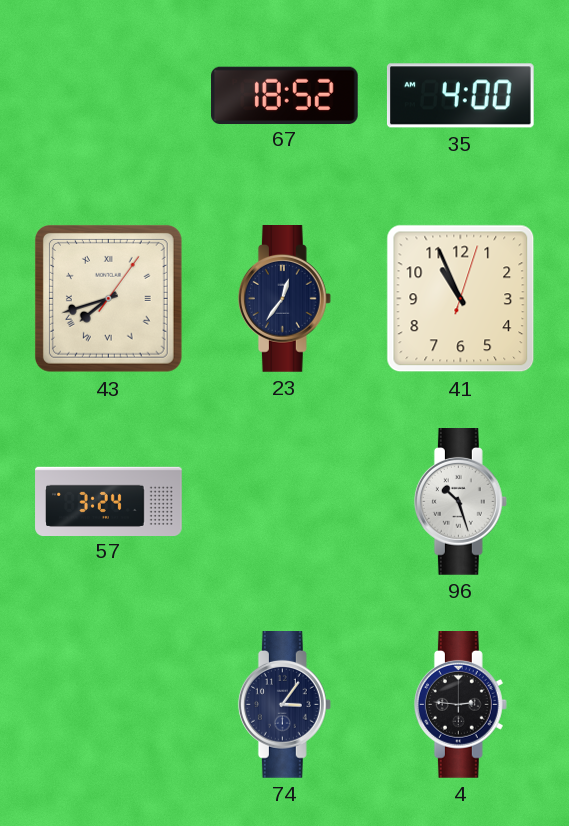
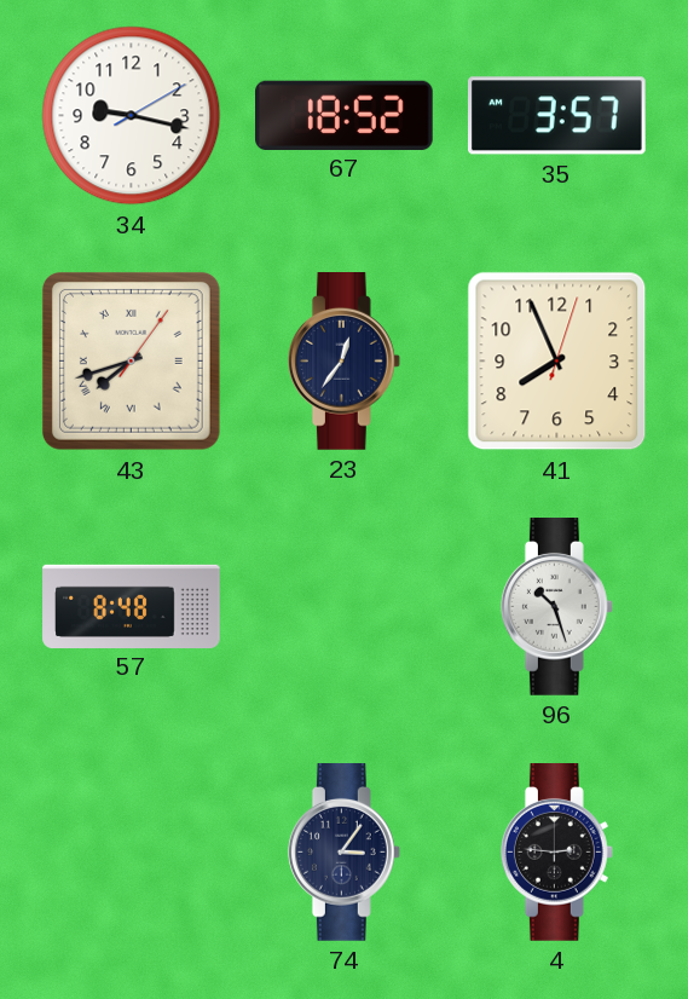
34: none -> 9:17
35: 4:00 -> 3:57
41: 10:56 -> 7:56
57: 3:24 -> 8:48
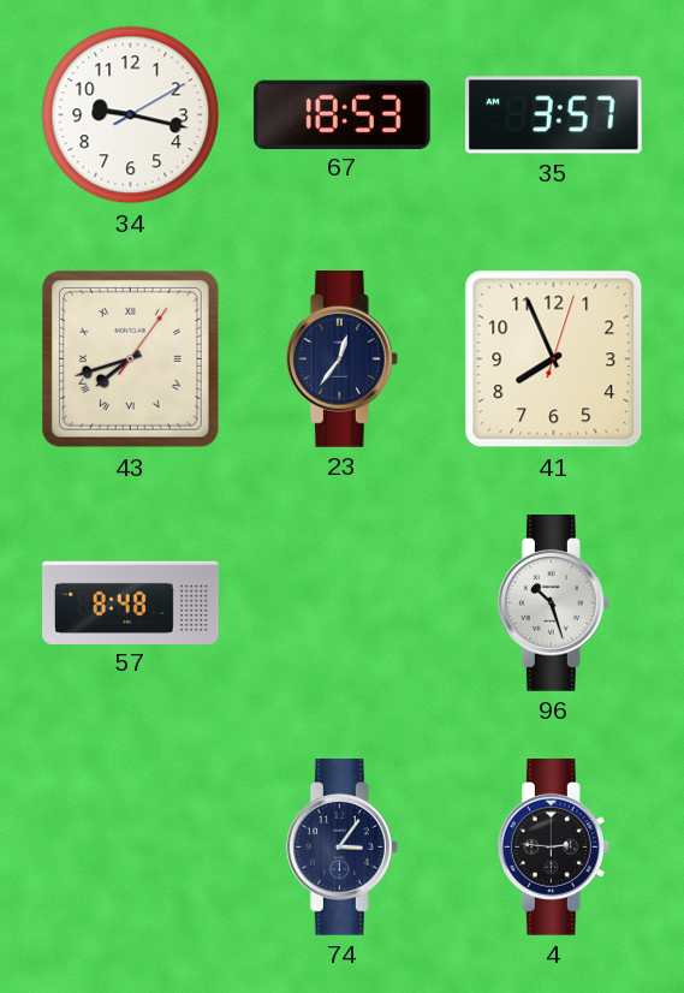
67: 18:52 -> 18:53
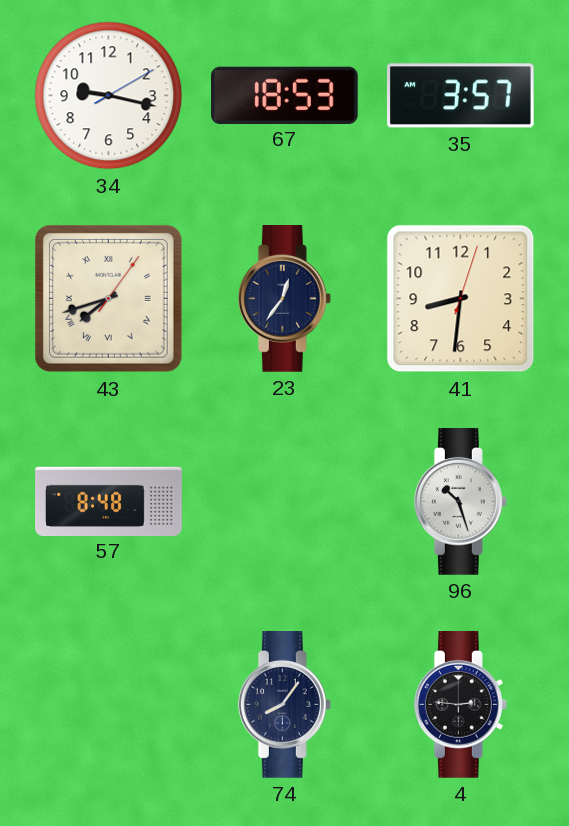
41: 7:56 -> 8:31
74: 3:06 -> 8:06
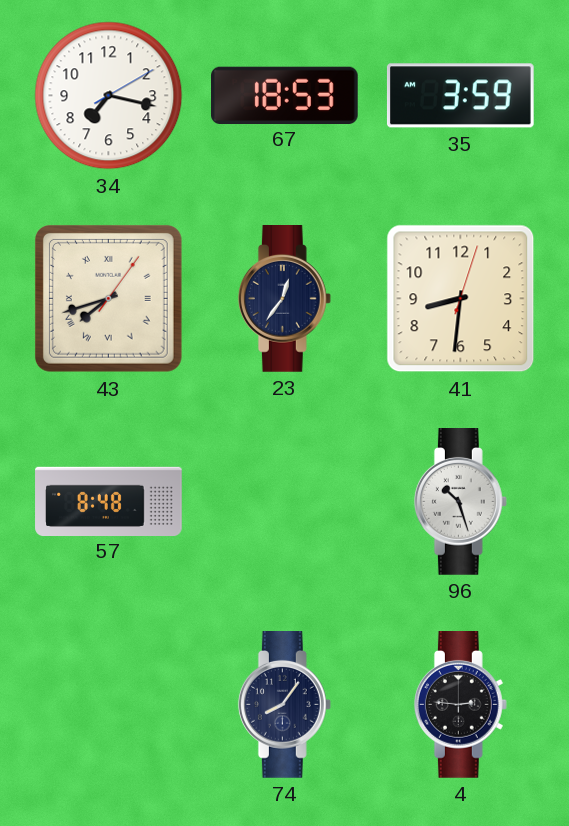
34: 9:17 -> 7:17
35: 3:57 -> 3:59
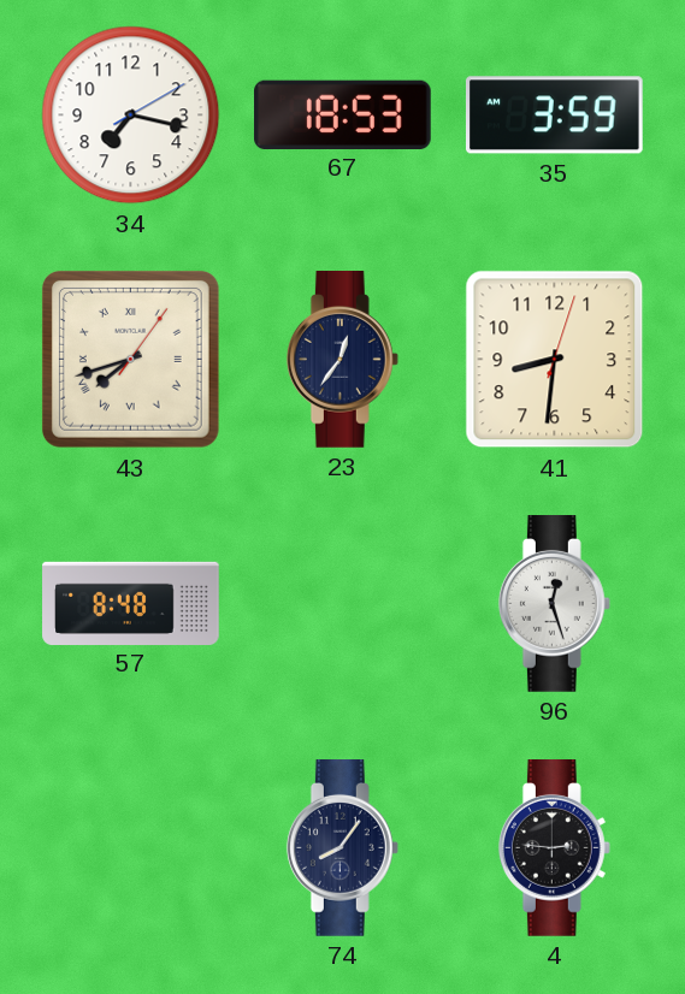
96: 10:27 -> 12:27
